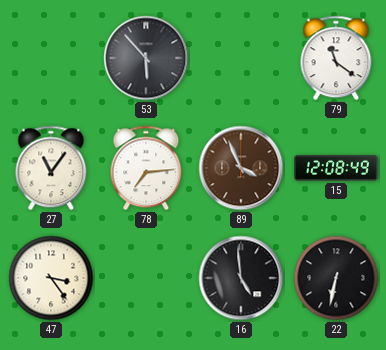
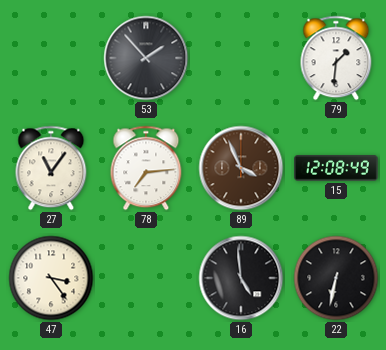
53: 5:53 -> 1:53
79: 11:21 -> 1:31
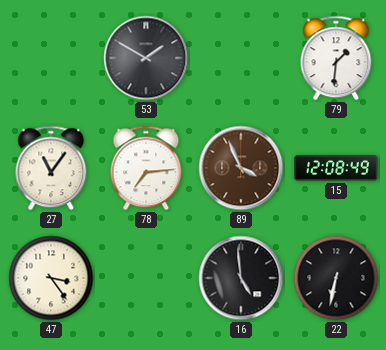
53: 1:53 -> 1:50
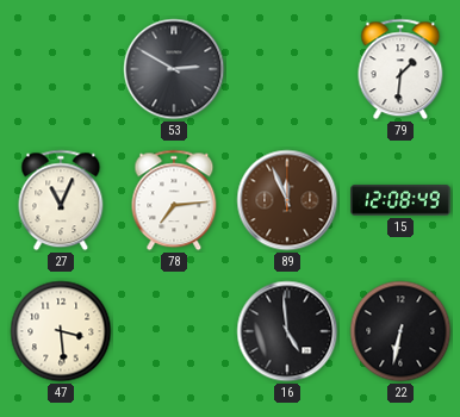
53: 1:50 -> 2:50
27: 11:06 -> 11:04
89: 3:56 -> 11:56
47: 3:24 -> 3:29
